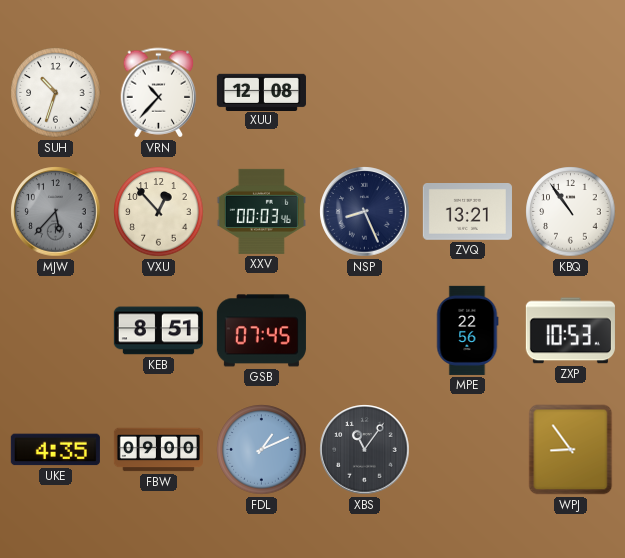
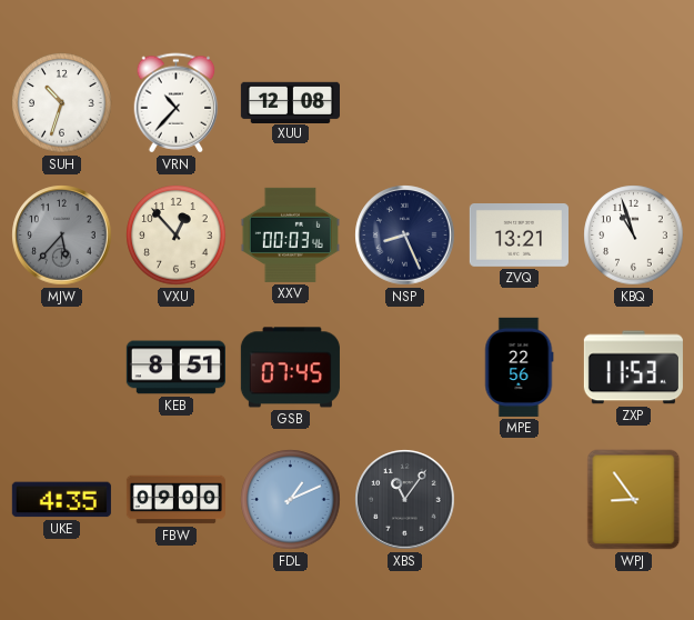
KBQ: 10:54 -> 10:57
ZXP: 10:53 -> 11:53
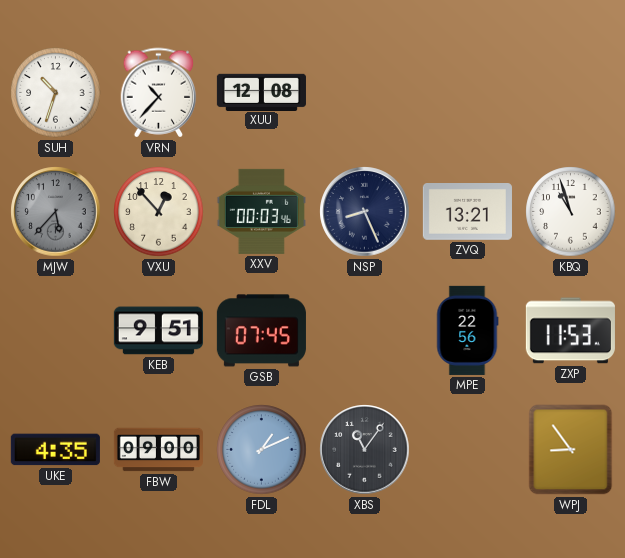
KEB: 8:51 -> 9:51
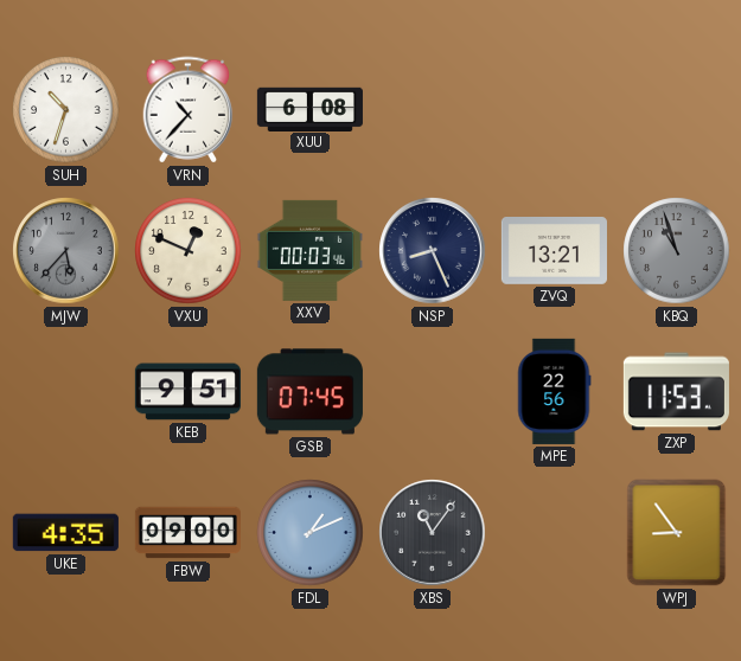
XUU: 12:08 -> 6:08
VXU: 12:53 -> 12:49
KBQ dial: white -> grey
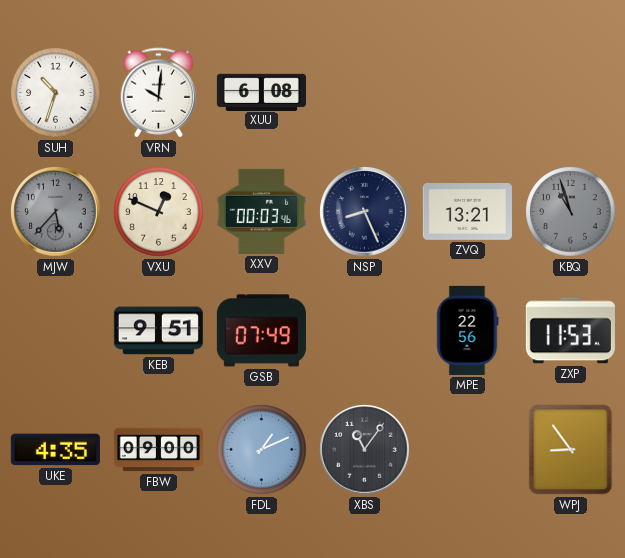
VRN: 10:37 -> 10:01
GSB: 07:45 -> 07:49
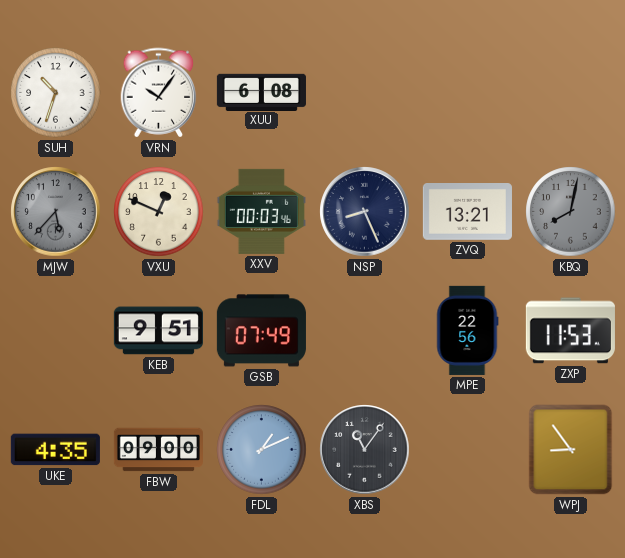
VRN: 10:01 -> 10:06
KBQ: 10:57 -> 8:02
